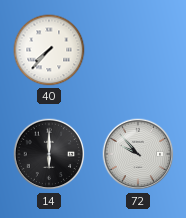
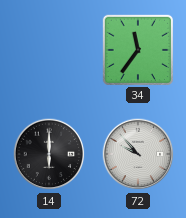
40: 7:37 -> none
34: none -> 11:36
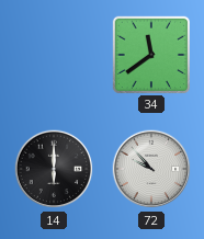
34: 11:36 -> 11:39
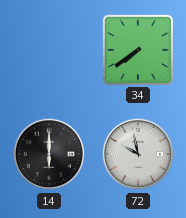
34: 11:39 -> 7:39
72: 9:53 -> 9:58
